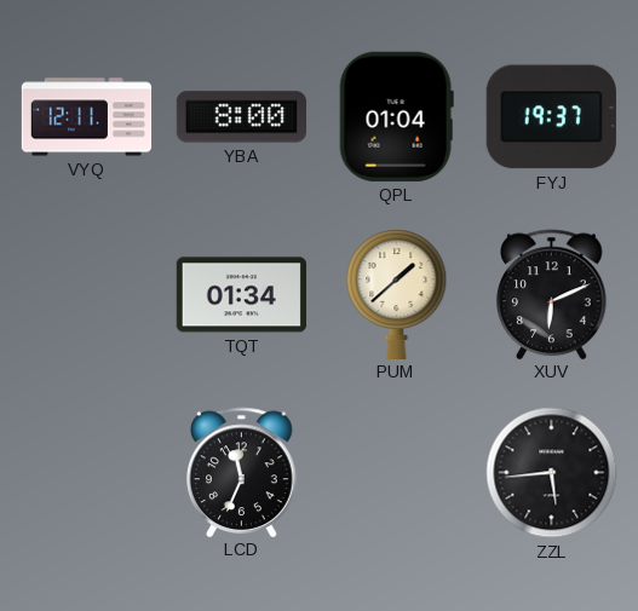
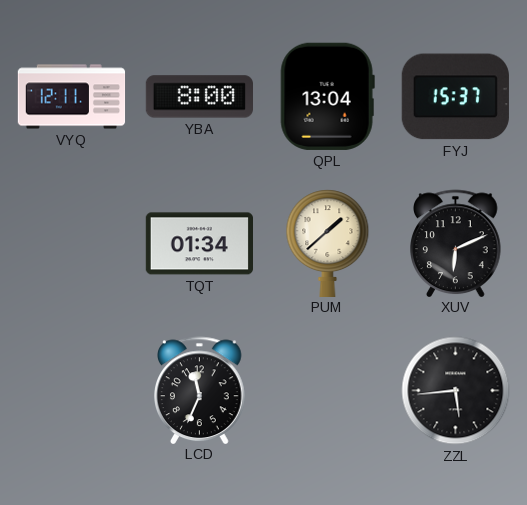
QPL: 01:04 -> 13:04
FYJ: 19:37 -> 15:37
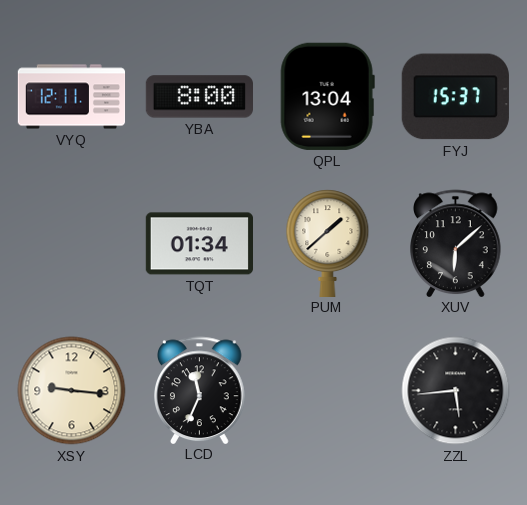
XUV: 6:11 -> 6:08
XSY: none -> 9:16
